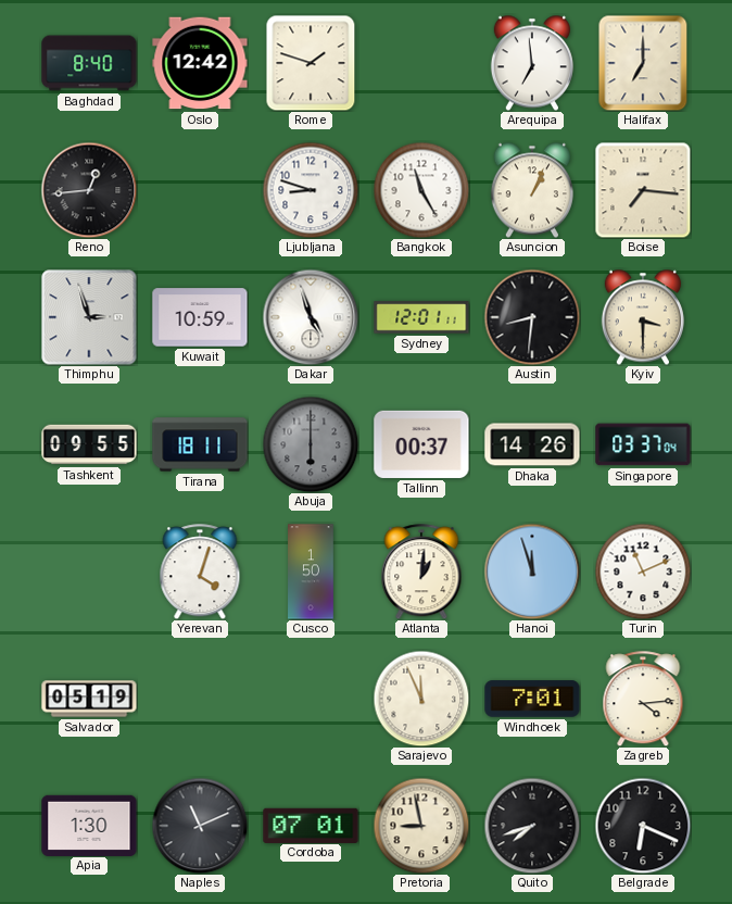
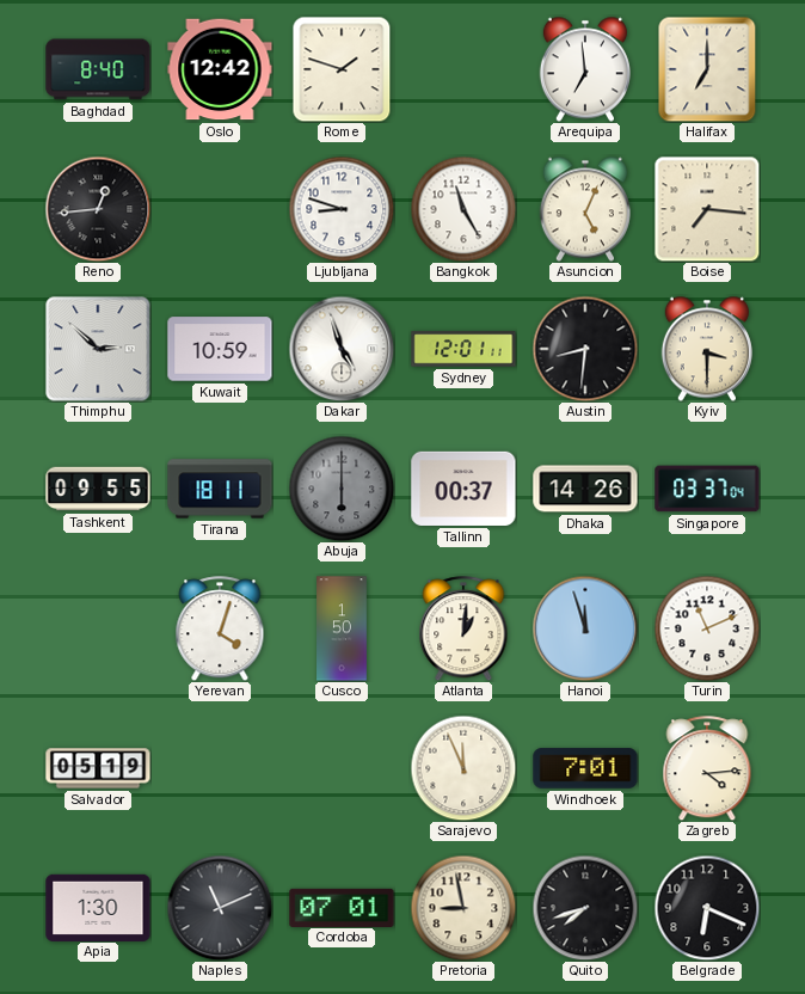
Asuncion: 1:04 -> 5:04
Thimphu: 2:57 -> 2:52
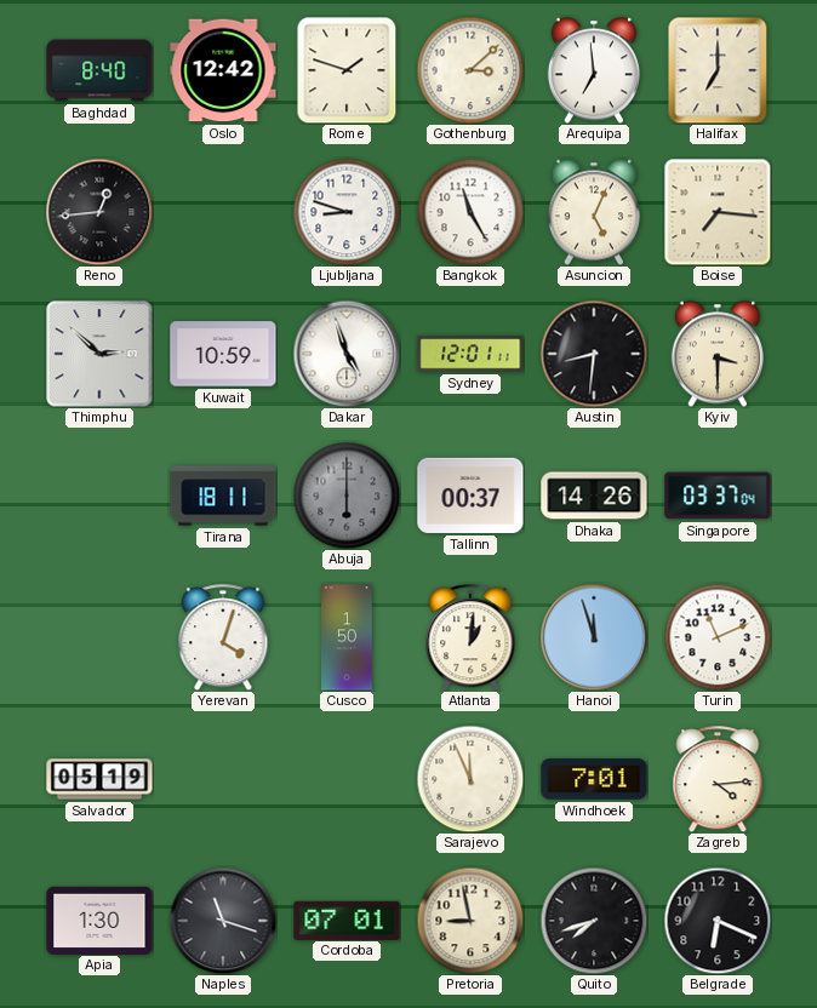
Gothenburg: none -> 3:08
Tashkent: 09:55 -> none
Naples: 11:11 -> 11:18
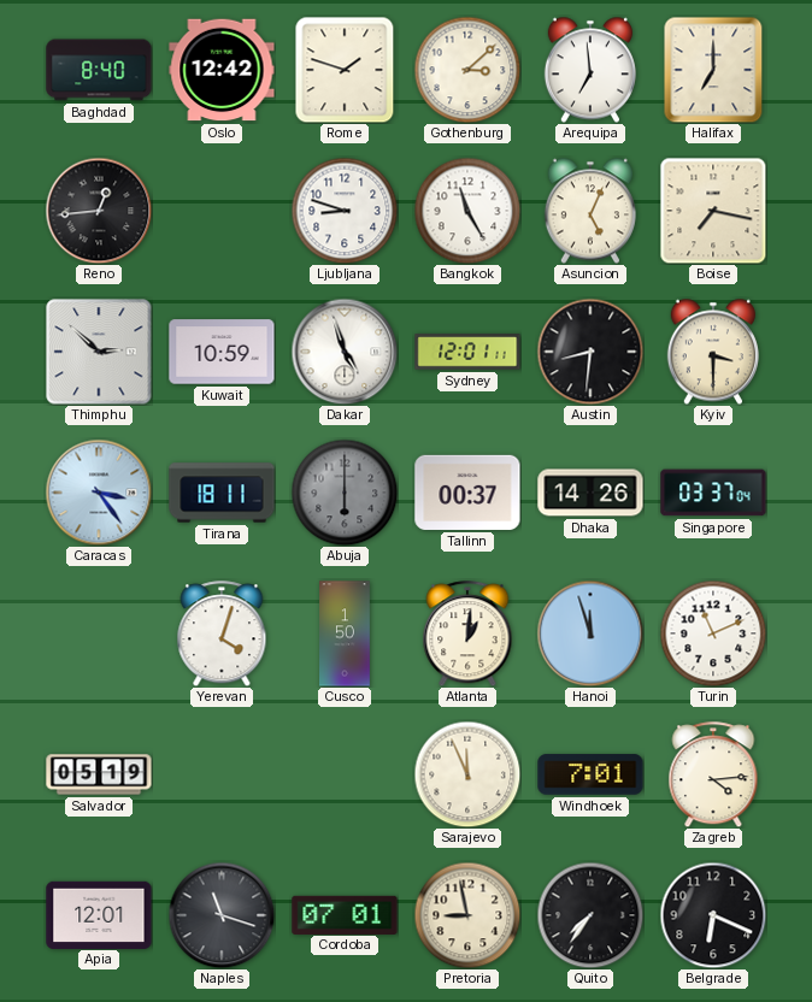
Boise: 7:16 -> 7:17
Caracas: none -> 3:24
Apia: 1:30 -> 12:01
Quito: 7:42 -> 7:36
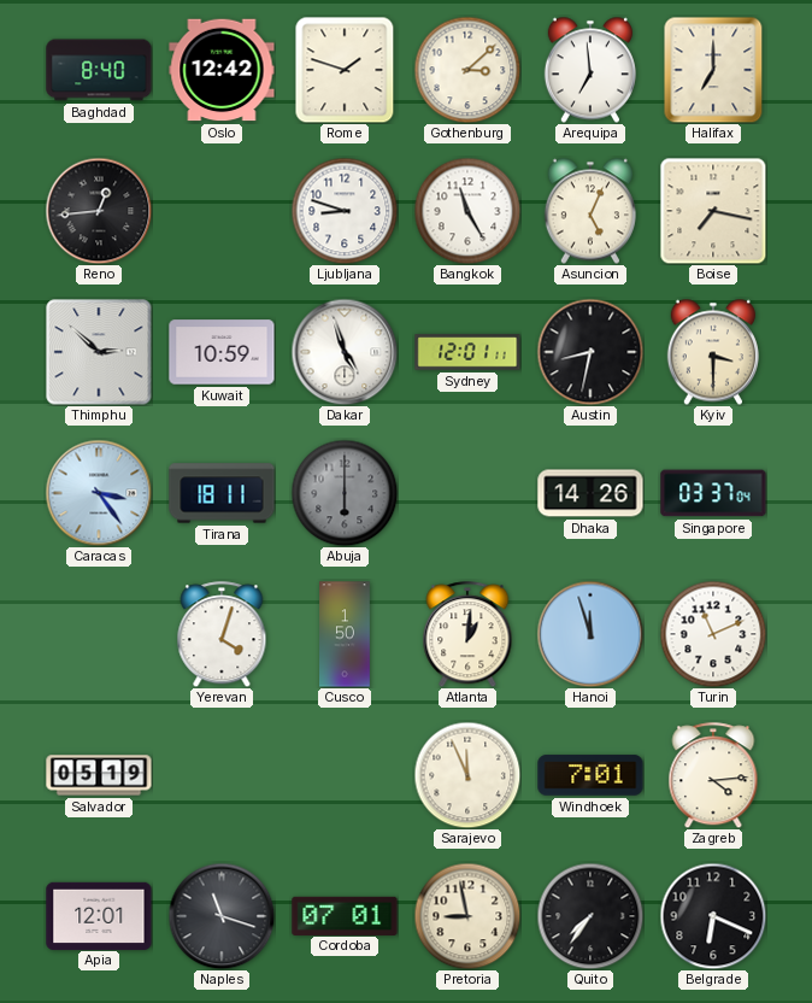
Austin: 8:31 -> 8:32
Tallinn: 00:37 -> none
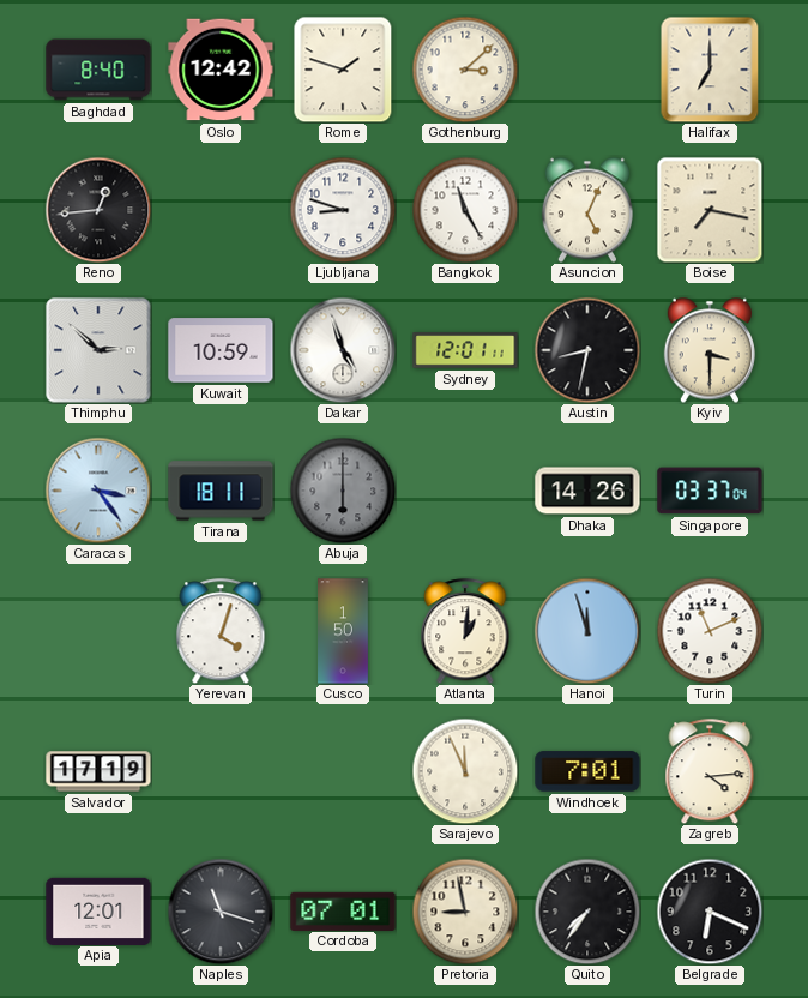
Arequipa: 6:59 -> none
Salvador: 05:19 -> 17:19
